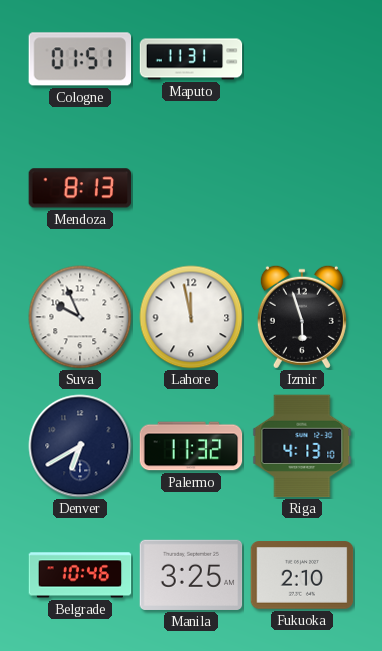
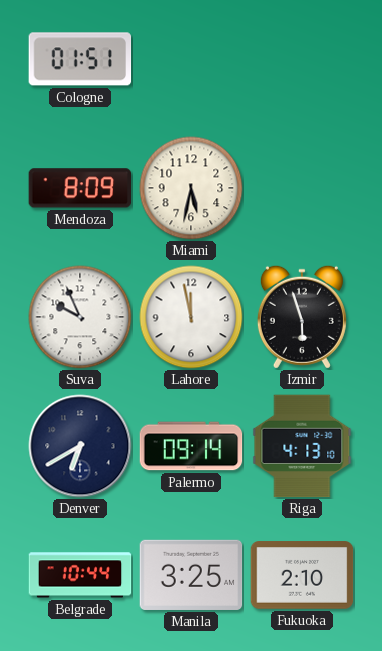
Maputo: 11:31 -> none
Mendoza: 8:13 -> 8:09
Miami: none -> 5:32
Palermo: 11:32 -> 09:14
Belgrade: 10:46 -> 10:44
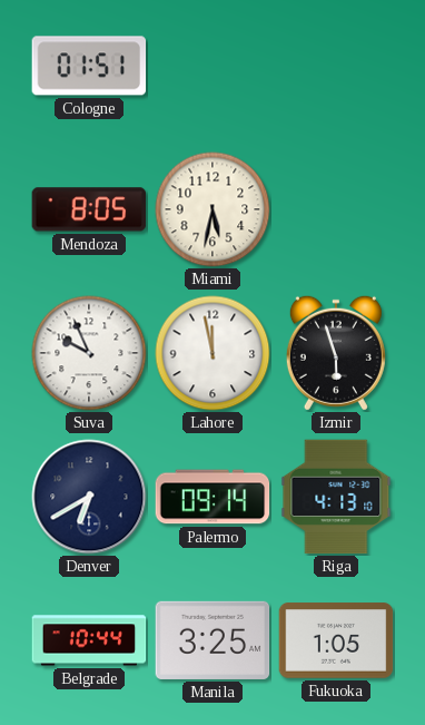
Mendoza: 8:09 -> 8:05
Fukuoka: 2:10 -> 1:05
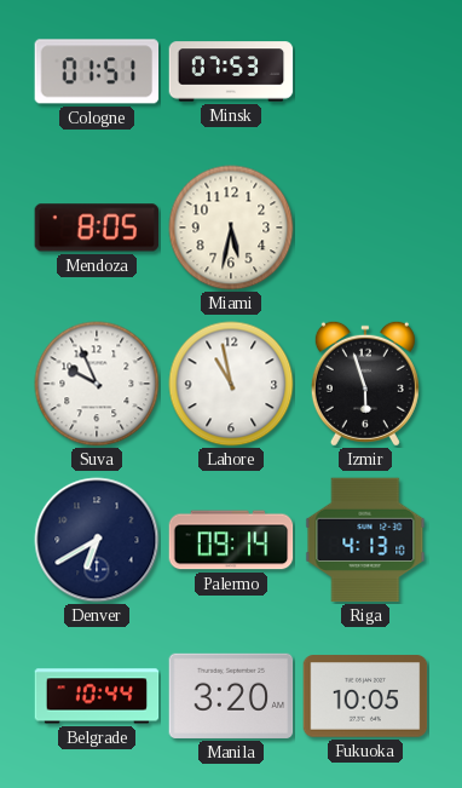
Minsk: none -> 07:53
Lahore: 11:58 -> 10:58
Manila: 3:25 -> 3:20
Fukuoka: 1:05 -> 10:05
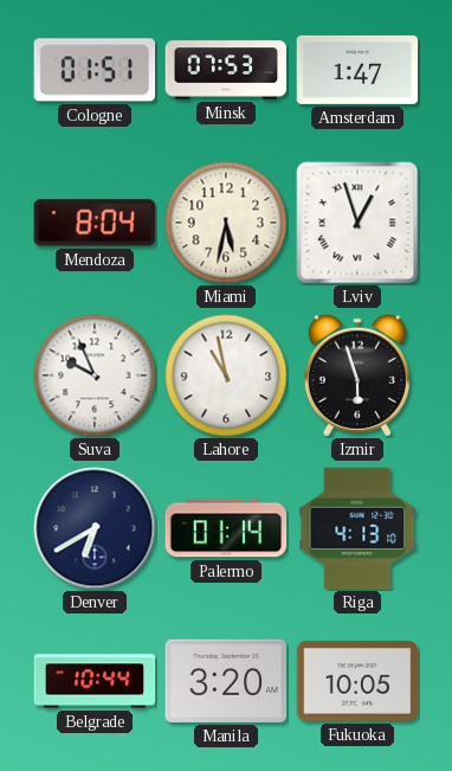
Amsterdam: none -> 1:47
Mendoza: 8:05 -> 8:04
Lviv: none -> 12:57
Palermo: 09:14 -> 01:14
